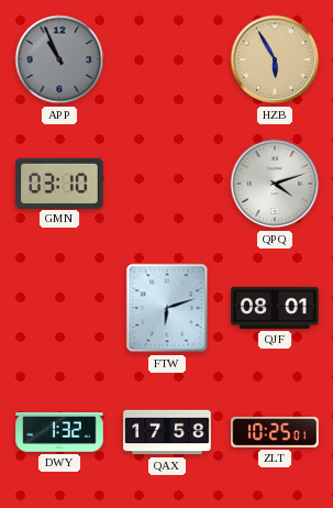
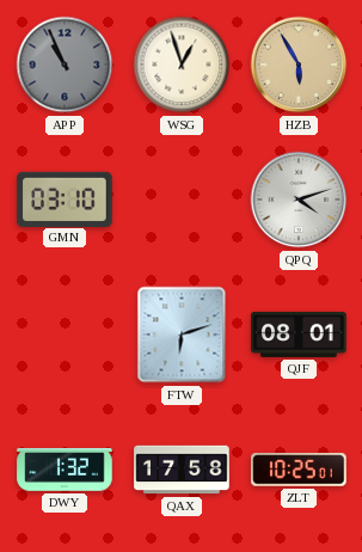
WSG: none -> 12:57
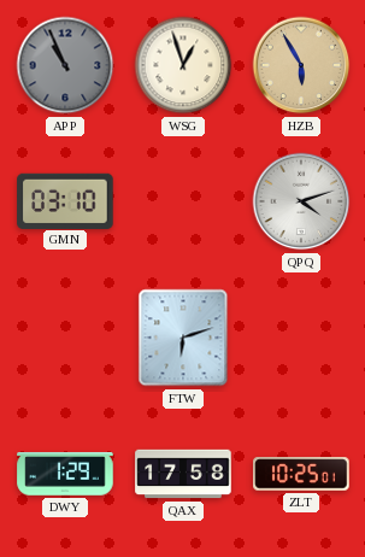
QJF: 08:01 -> none
DWY: 1:32 -> 1:29
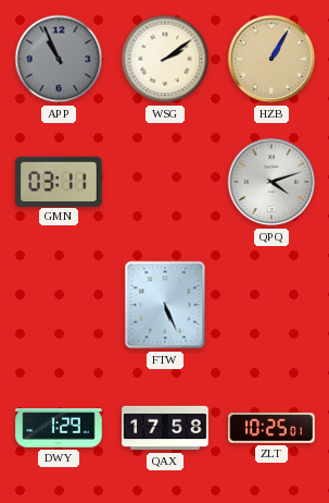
WSG: 12:57 -> 2:09
HZB: 5:55 -> 1:05
GMN: 03:10 -> 03:11
FTW: 6:12 -> 5:26
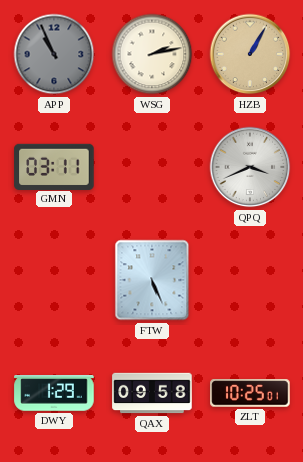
WSG: 2:09 -> 2:13
QPQ: 4:12 -> 3:41
QAX: 17:58 -> 09:58
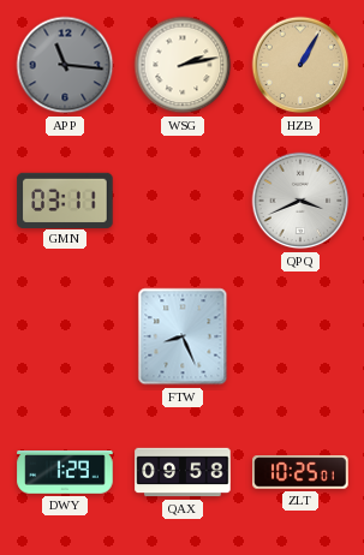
APP: 10:56 -> 11:16
FTW: 5:26 -> 8:26
